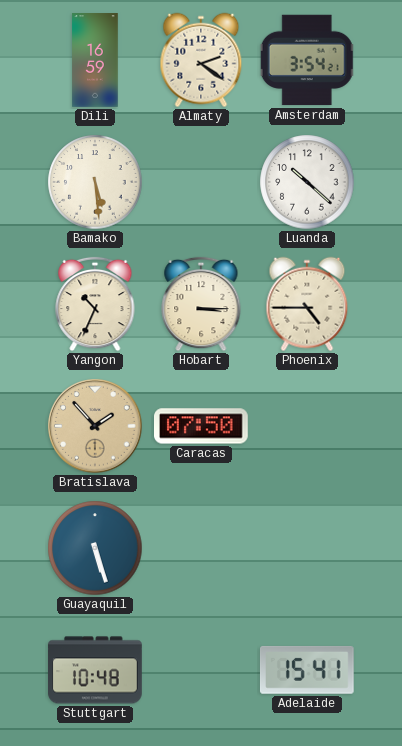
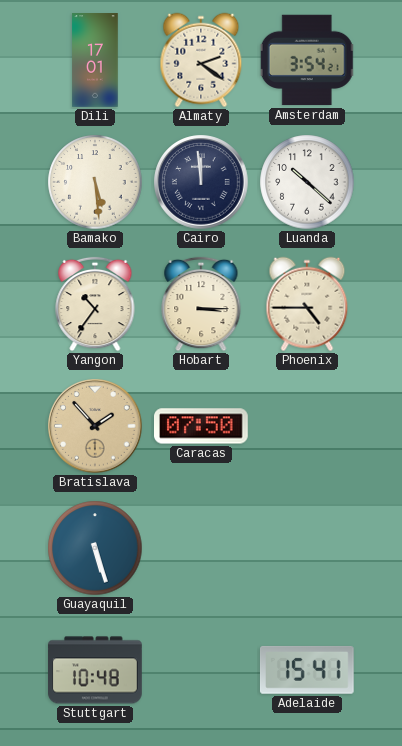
Dili: 16:59 -> 17:01
Cairo: none -> 11:59
Yangon: 10:34 -> 10:36
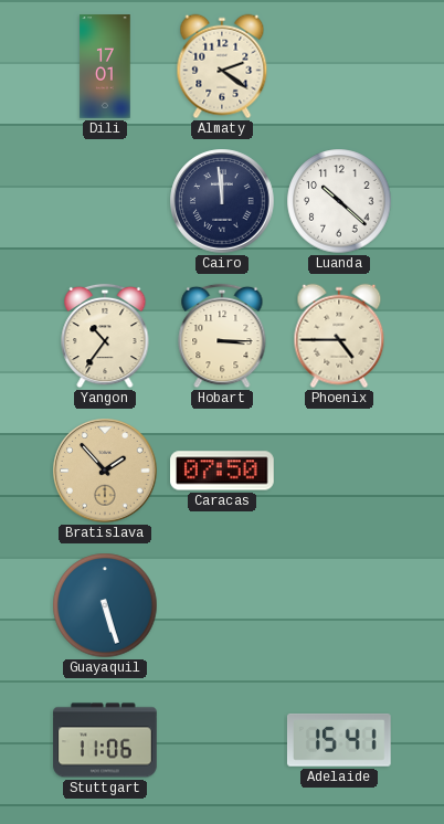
Amsterdam: 3:54 -> none
Bamako: 5:29 -> none
Stuttgart: 10:48 -> 11:06
